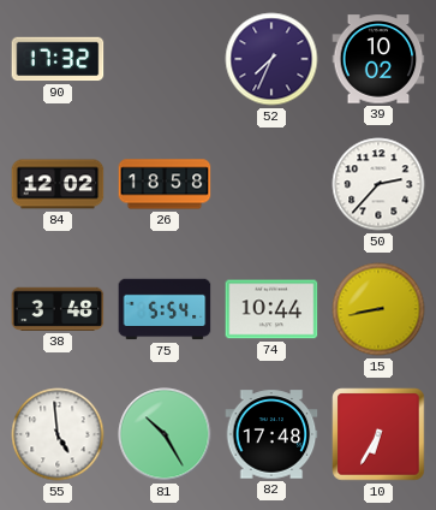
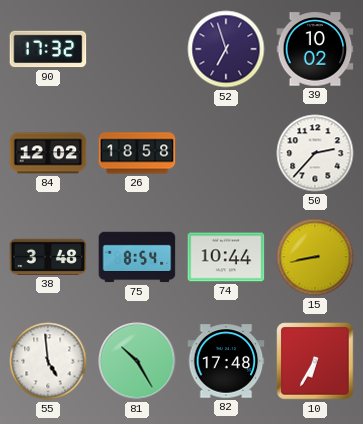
52: 7:34 -> 6:57
75: 5:54 -> 8:54
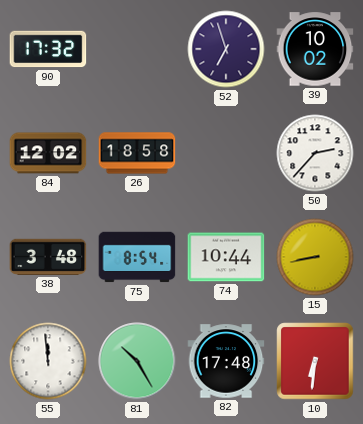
55: 4:59 -> 11:59
10: 6:35 -> 6:31
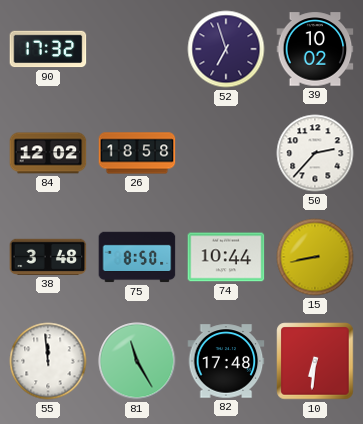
75: 8:54 -> 8:50
81: 10:25 -> 11:25
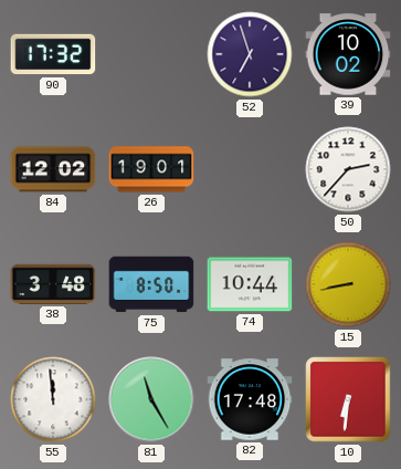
26: 18:58 -> 19:01
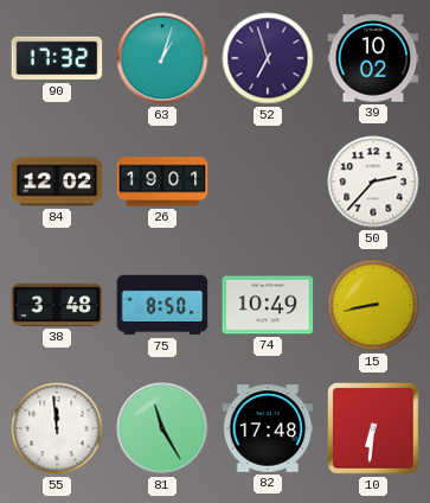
63: none -> 1:03
74: 10:44 -> 10:49
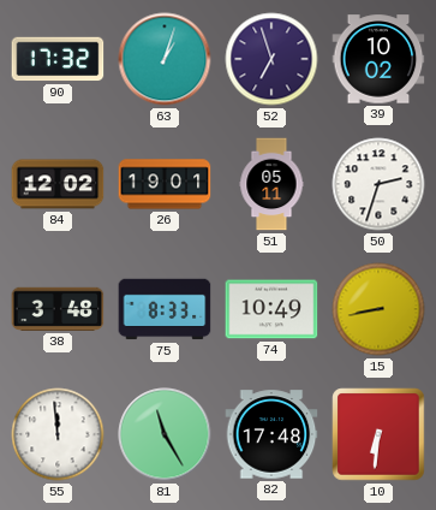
51: none -> 05:11
50: 2:37 -> 2:33
75: 8:50 -> 8:33
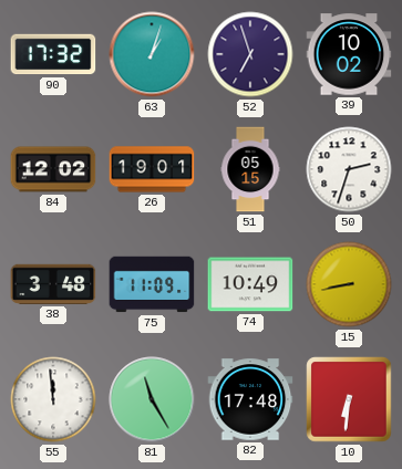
51: 05:11 -> 05:15
75: 8:33 -> 11:09
